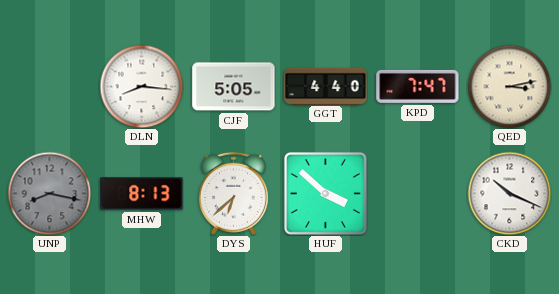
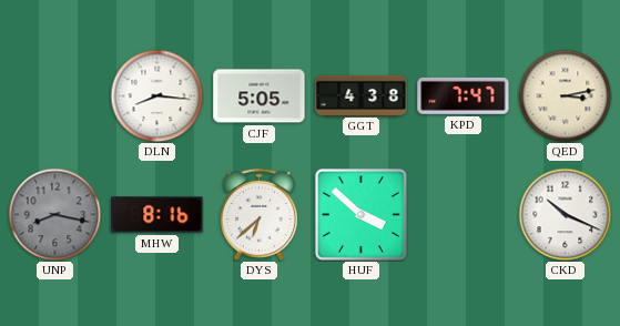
GGT: 4:40 -> 4:38
MHW: 8:13 -> 8:16
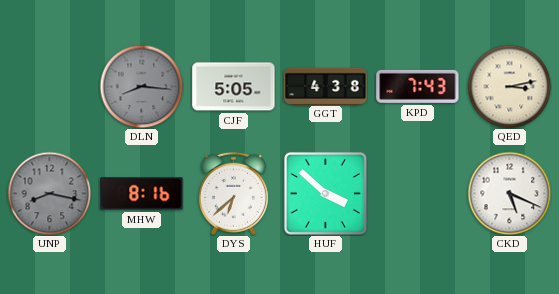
DLN dial: white -> grey
KPD: 7:47 -> 7:43
CKD: 10:19 -> 5:19
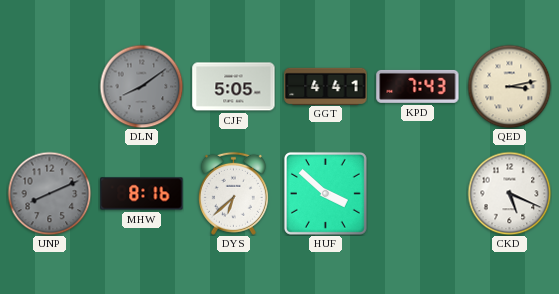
DLN: 8:16 -> 8:09
GGT: 4:38 -> 4:41
UNP: 8:17 -> 8:11
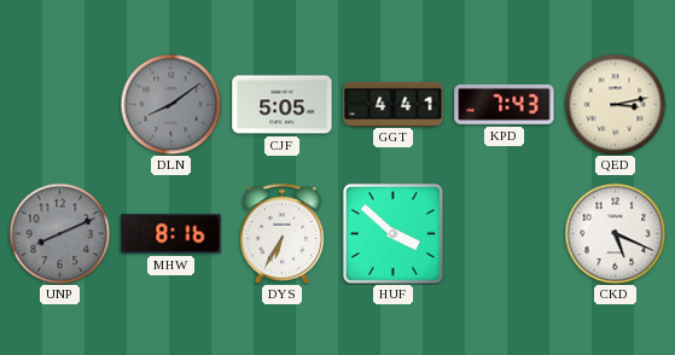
DYS: 6:38 -> 6:35
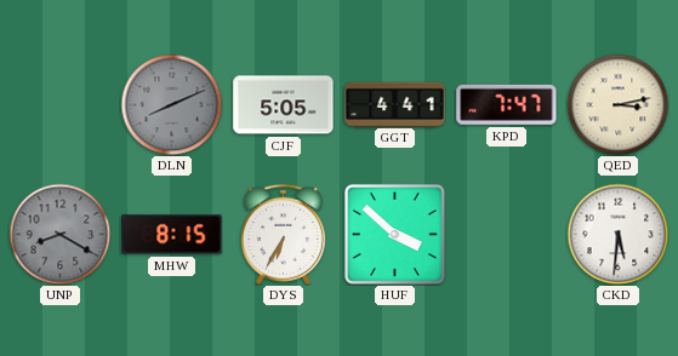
DLN: 8:09 -> 8:11
KPD: 7:43 -> 7:47
UNP: 8:11 -> 8:20
MHW: 8:16 -> 8:15
CKD: 5:19 -> 5:31
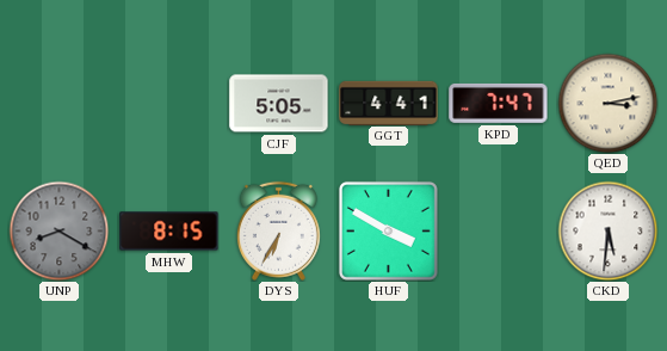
DLN: 8:11 -> none
HUF: 3:52 -> 3:50
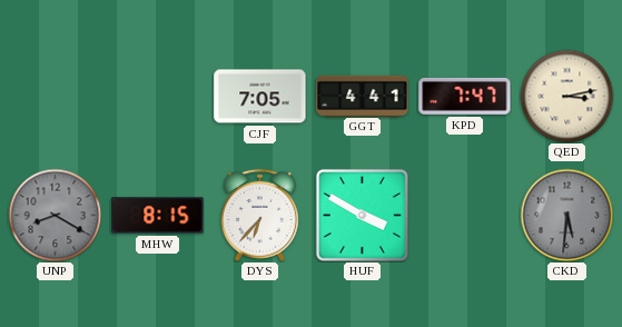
CJF: 5:05 -> 7:05
DYS: 6:35 -> 6:37
CKD dial: white -> grey
